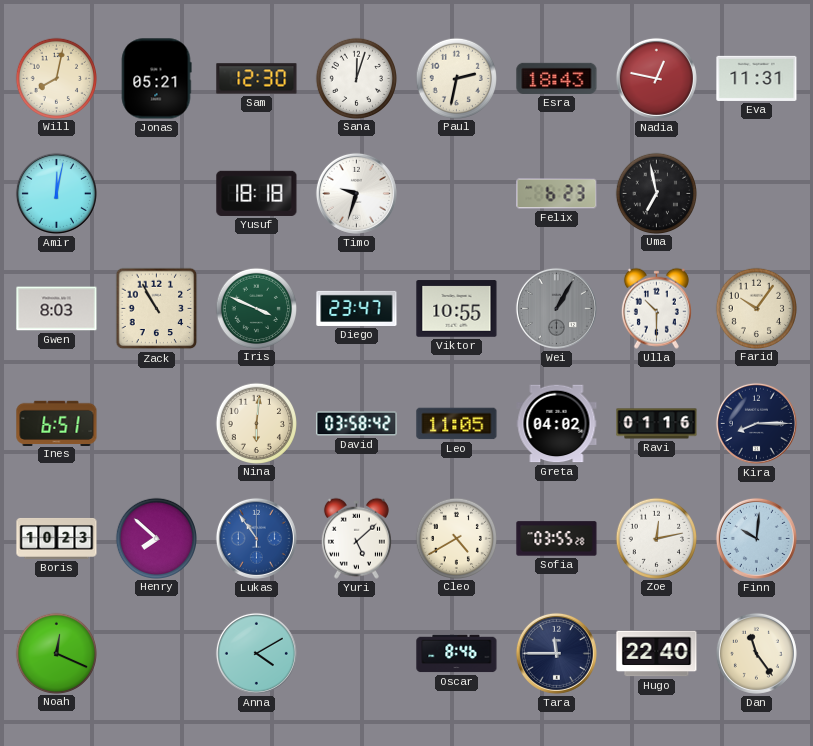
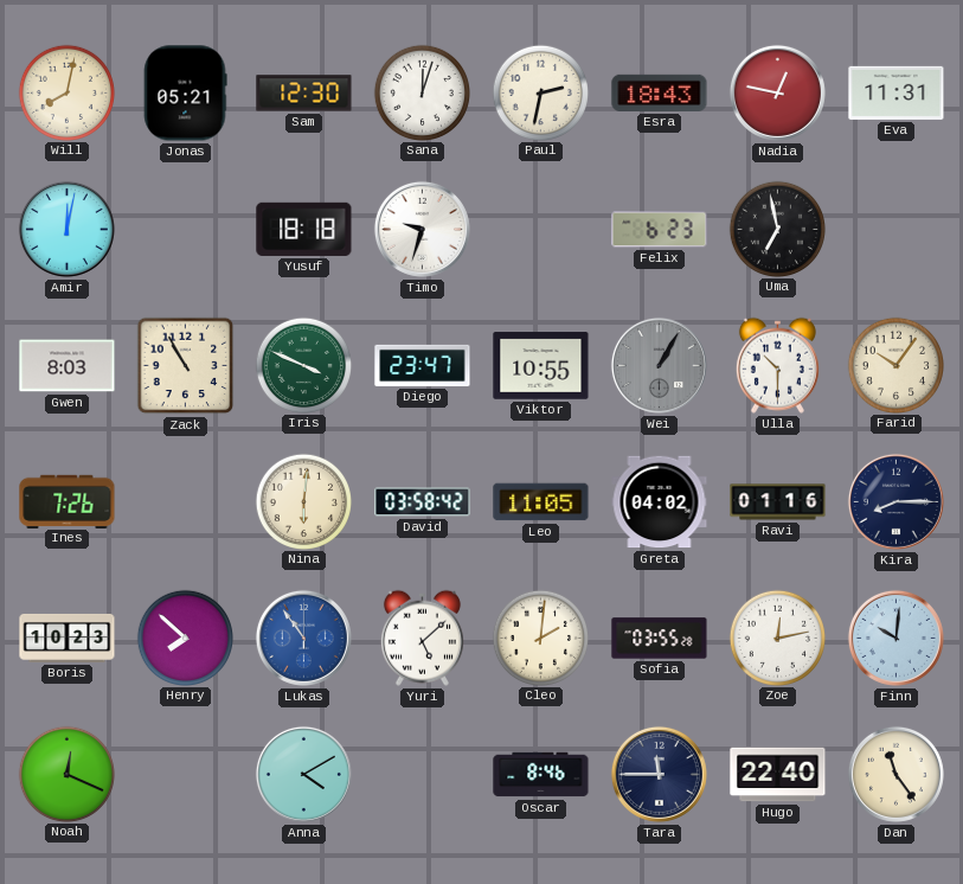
Ines: 6:51 -> 7:26
Cleo: 4:40 -> 2:01
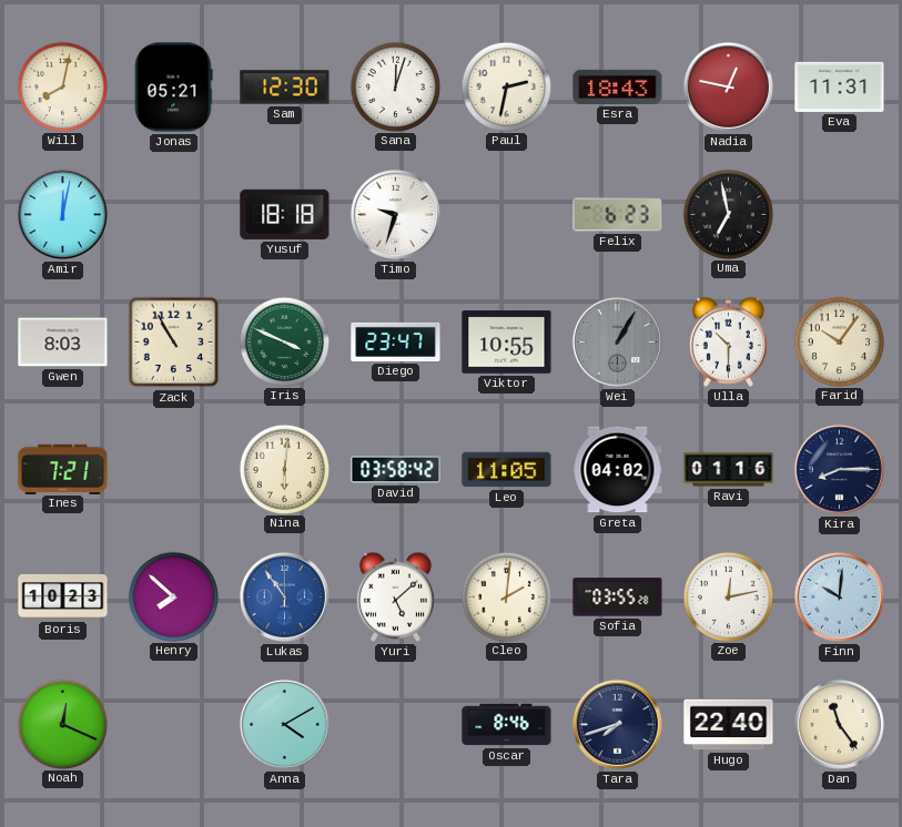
Ines: 7:26 -> 7:21
Tara: 11:45 -> 7:42
